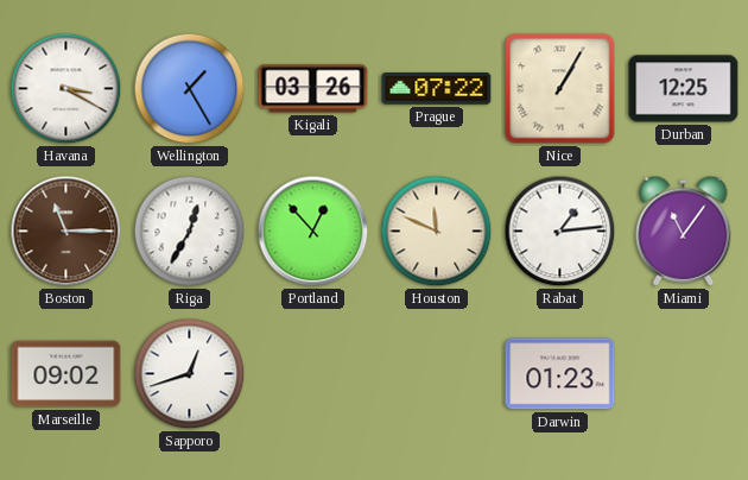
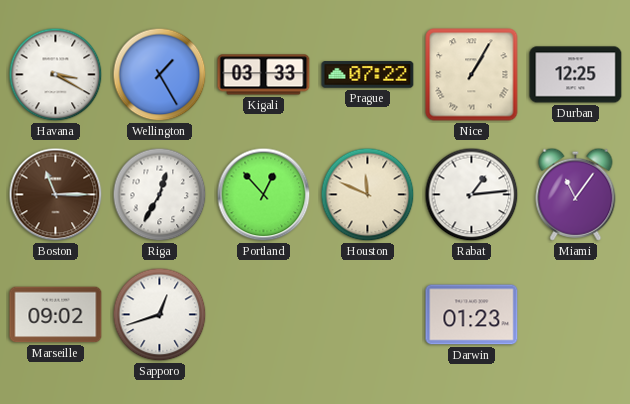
Kigali: 03:26 -> 03:33
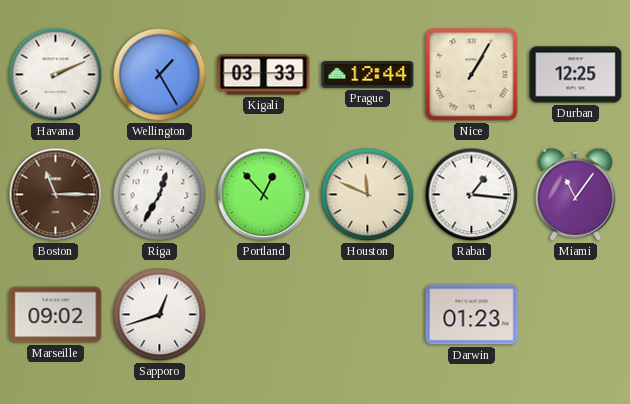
Havana: 3:20 -> 2:11
Prague: 07:22 -> 12:44
Rabat: 1:14 -> 1:16
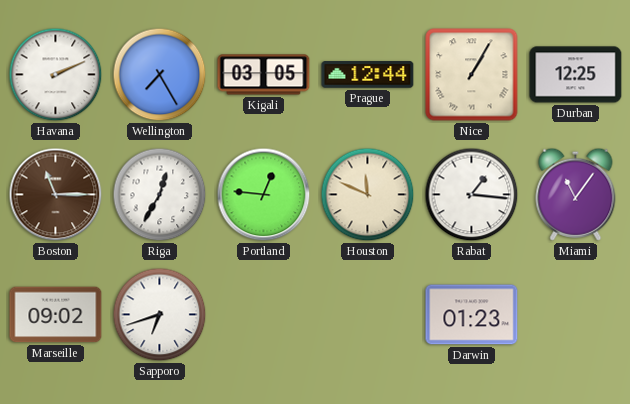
Wellington: 1:25 -> 7:25
Kigali: 03:33 -> 03:05
Portland: 12:53 -> 12:46
Sapporo: 12:42 -> 6:42
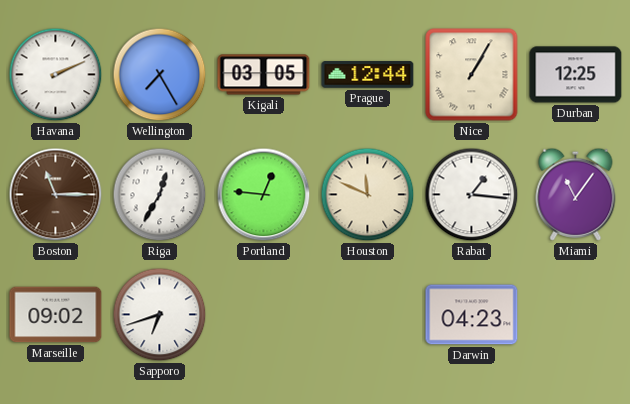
Darwin: 01:23 -> 04:23
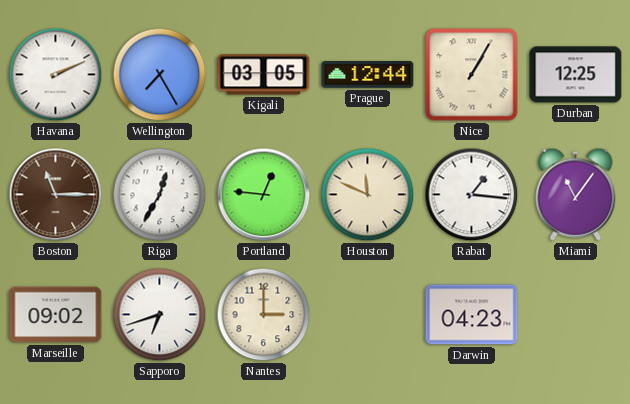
Nantes: none -> 3:00
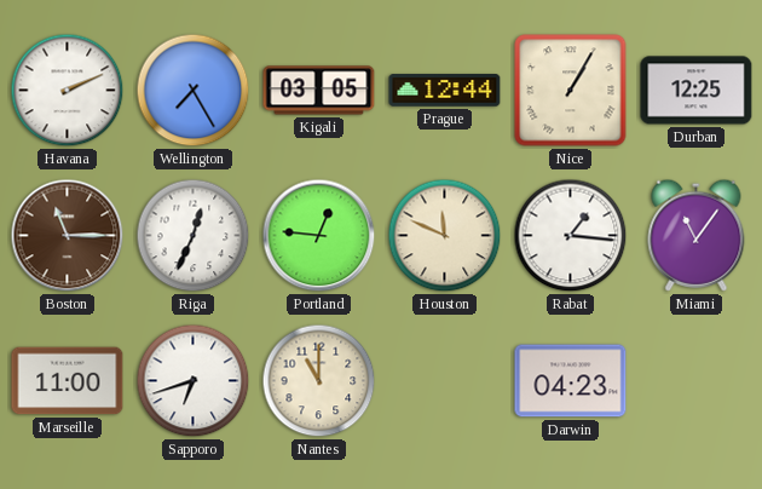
Riga: 12:35 -> 12:34
Marseille: 09:02 -> 11:00
Nantes: 3:00 -> 11:00
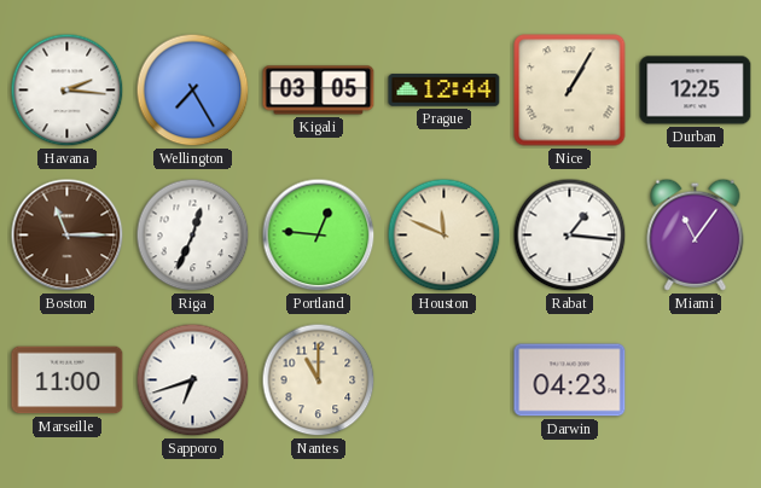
Havana: 2:11 -> 2:16
